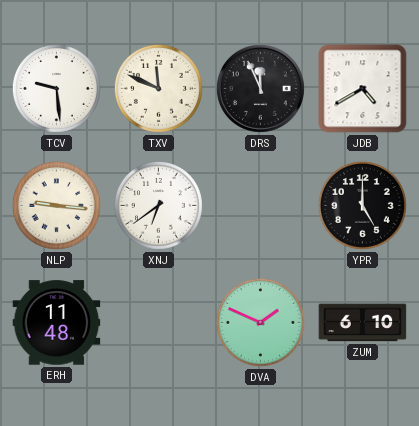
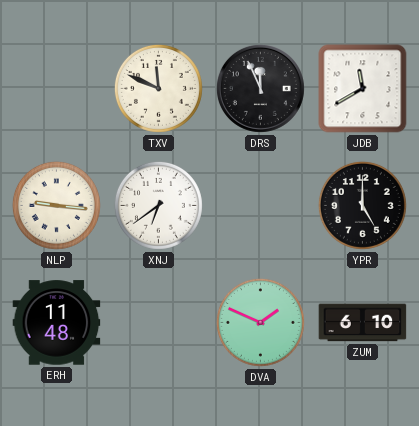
TCV: 9:29 -> none
JDB: 4:40 -> 11:40
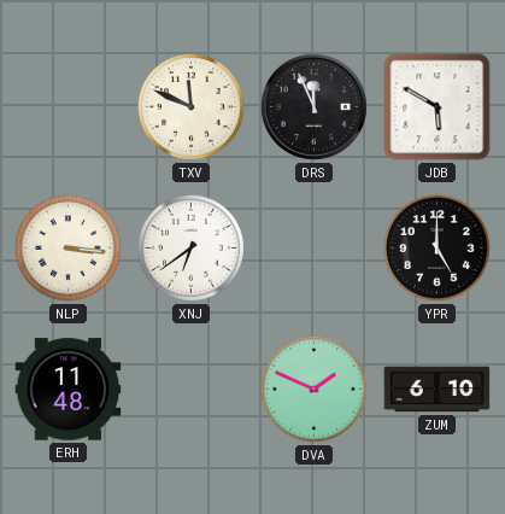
JDB: 11:40 -> 5:50
NLP: 9:16 -> 3:16
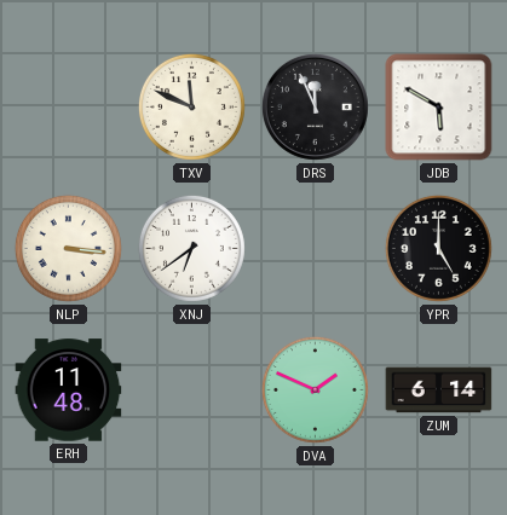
ZUM: 6:10 -> 6:14
